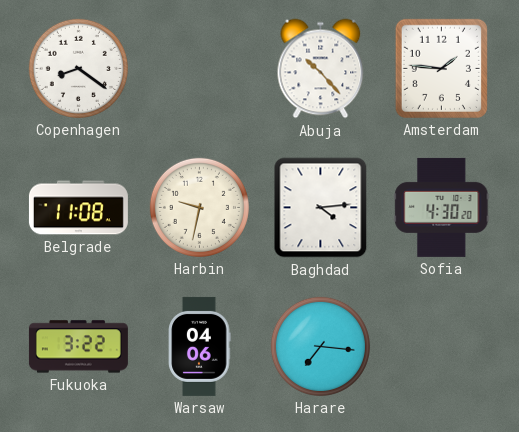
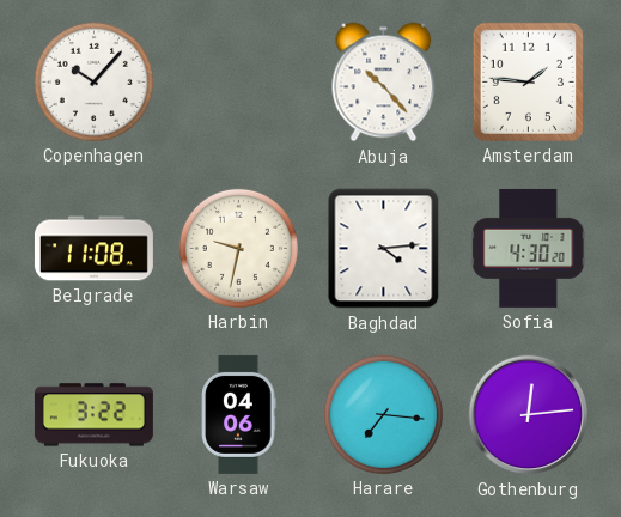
Copenhagen: 8:21 -> 10:07
Gothenburg: none -> 12:14
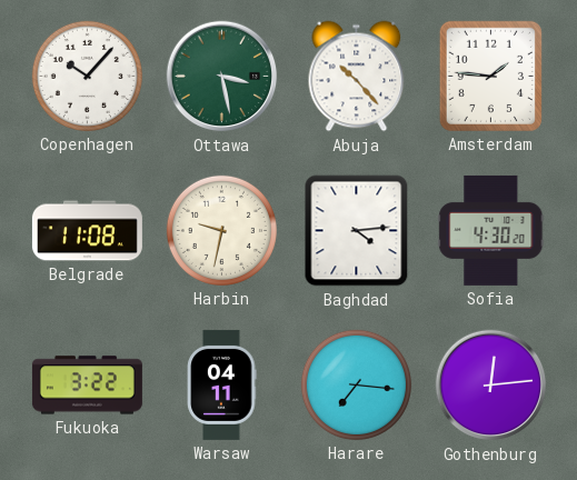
Ottawa: none -> 3:28
Warsaw: 04:06 -> 04:11
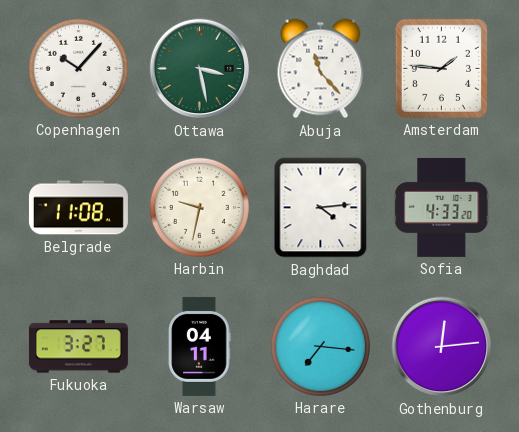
Abuja: 10:23 -> 11:23
Sofia: 4:30 -> 4:33
Fukuoka: 3:22 -> 3:27
